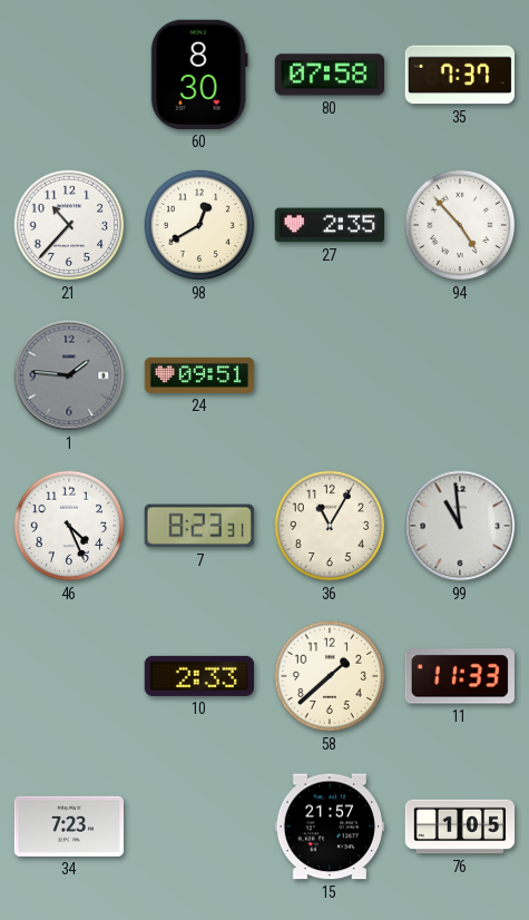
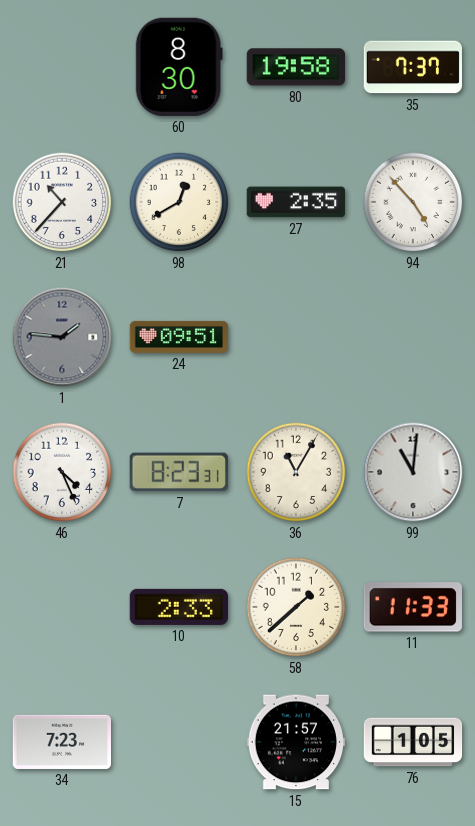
80: 07:58 -> 19:58
99: 10:59 -> 11:01
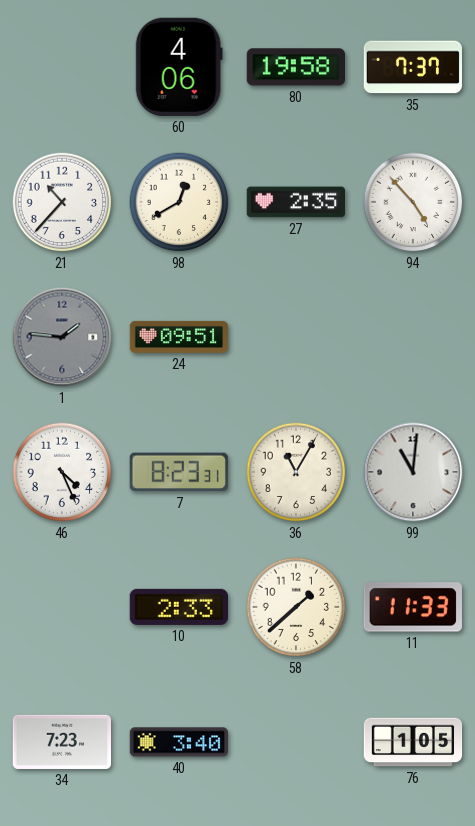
60: 8:30 -> 4:06
40: none -> 3:40
15: 21:57 -> none
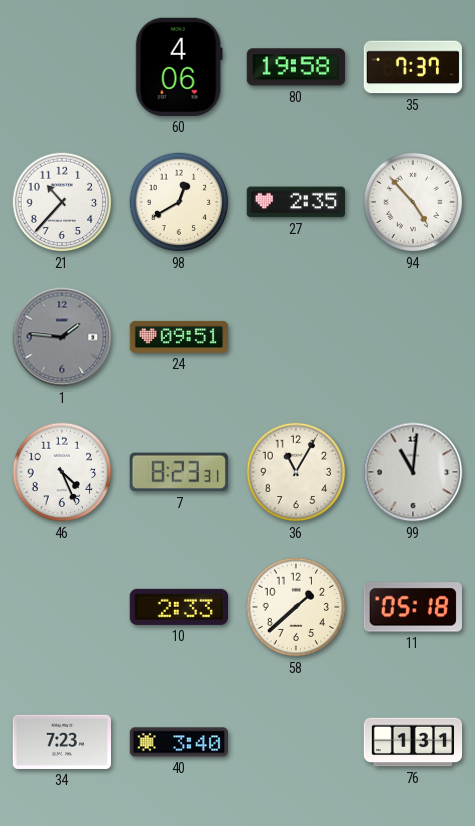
11: 11:33 -> 05:18
76: 1:05 -> 1:31
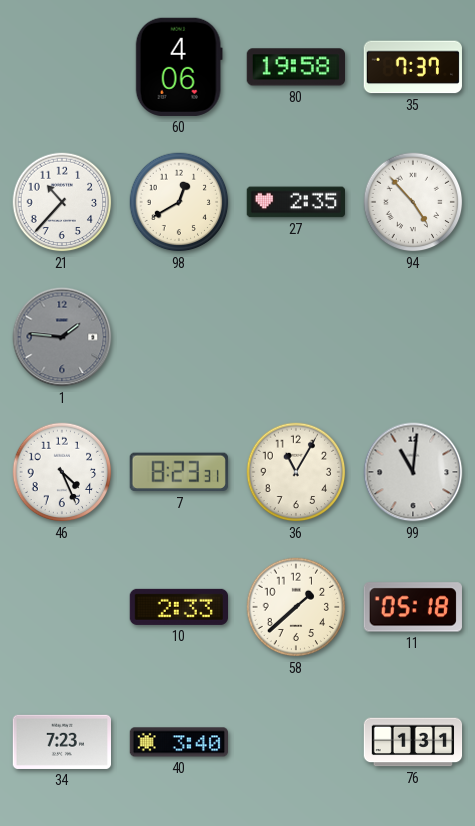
24: 09:51 -> none
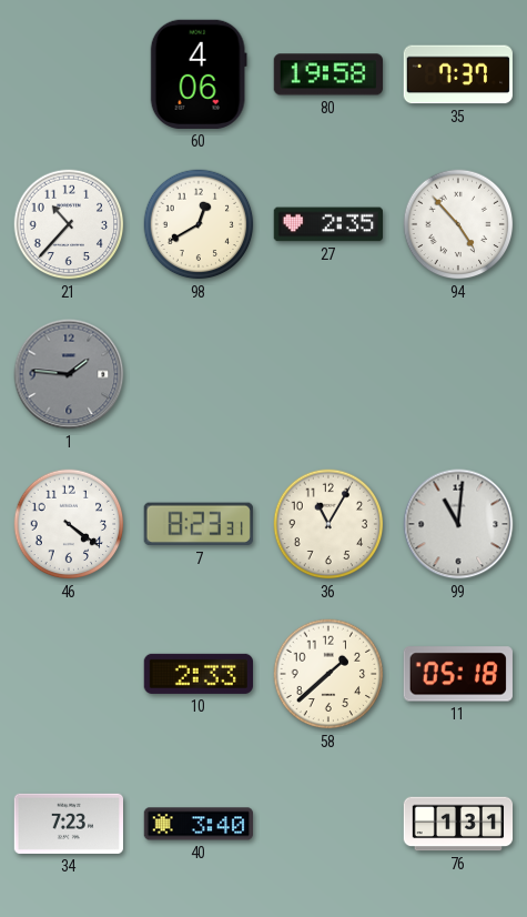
46: 4:26 -> 4:21
